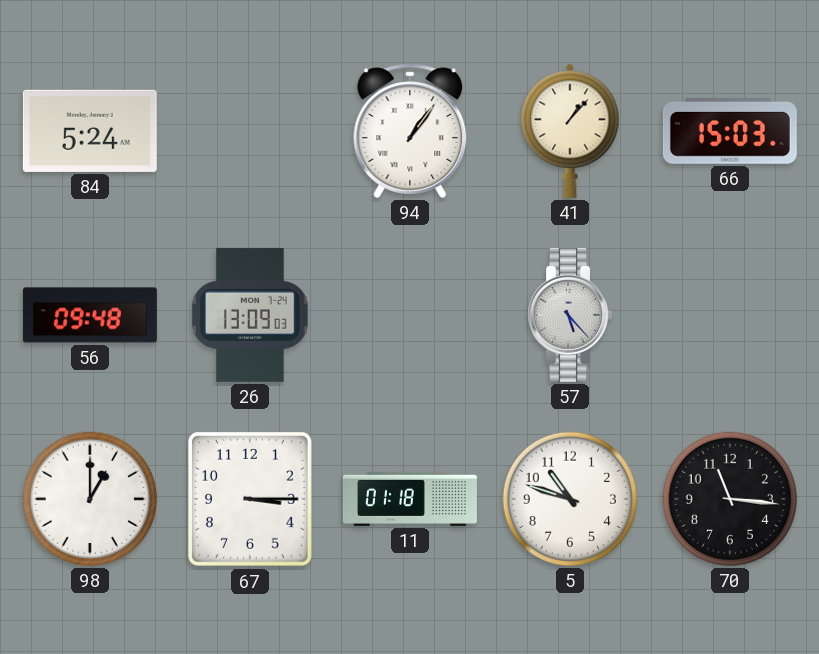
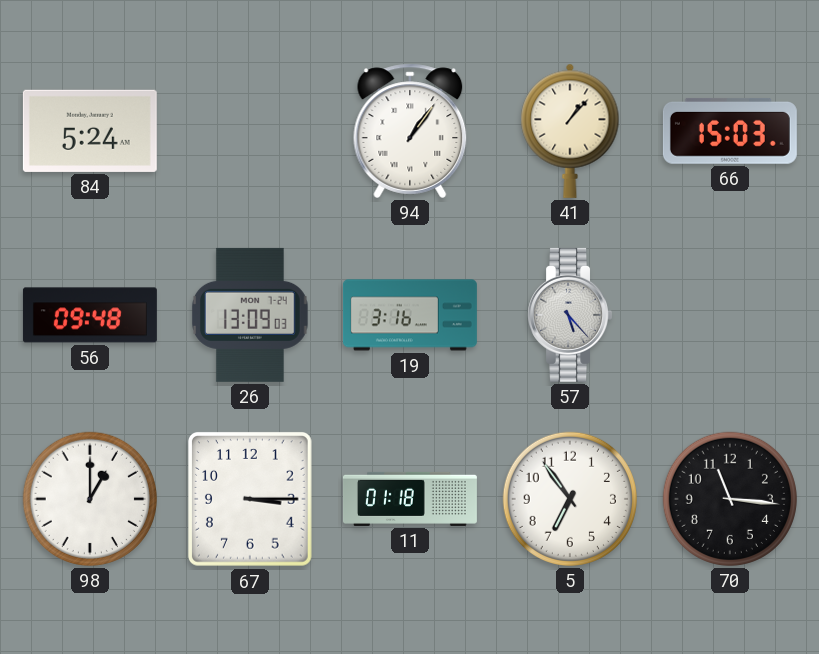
19: none -> 3:16
5: 10:48 -> 6:54
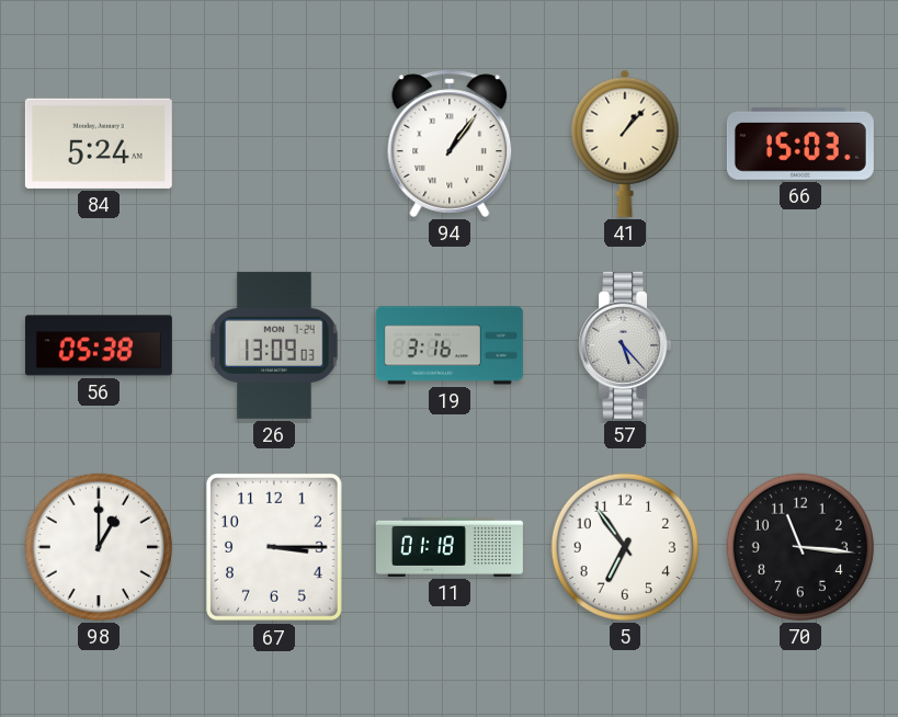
56: 09:48 -> 05:38
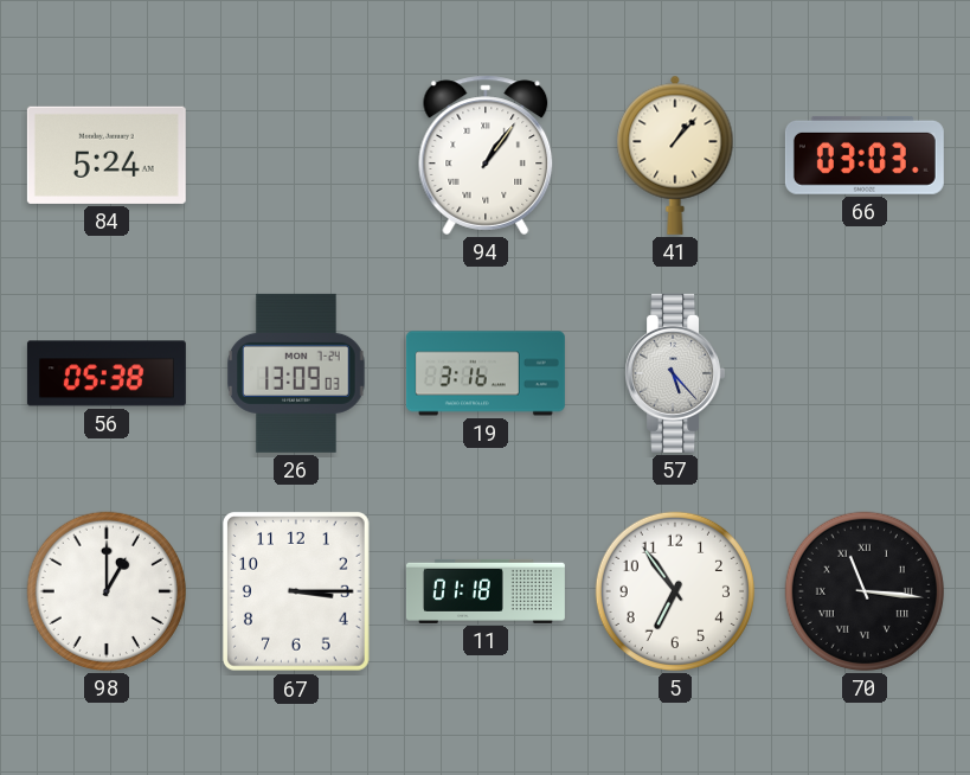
66: 15:03 -> 03:03
70 numerals: Arabic -> Roman
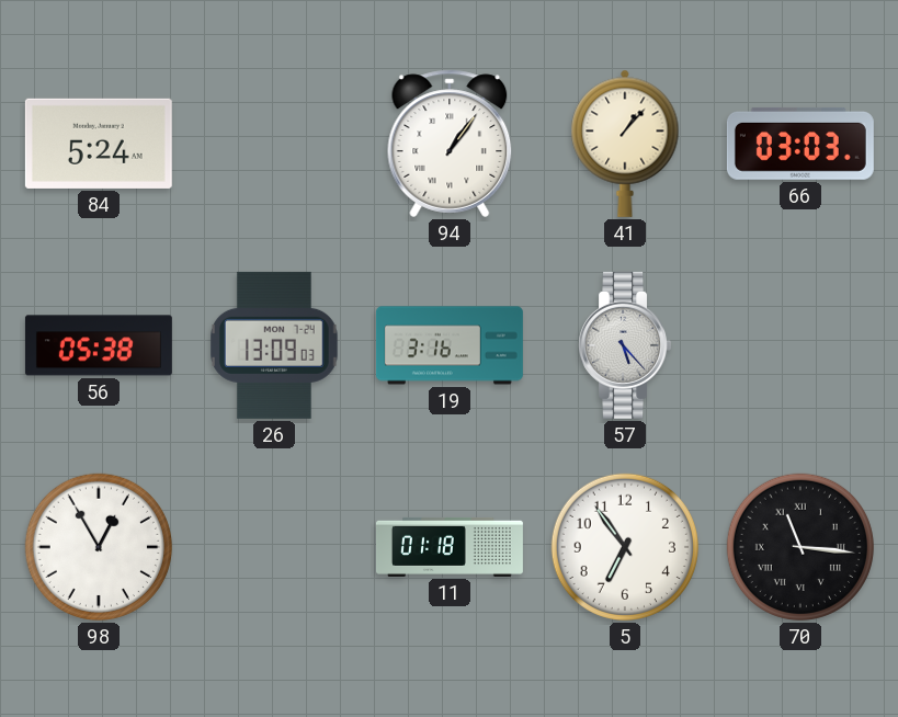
98: 1:00 -> 12:55
67: 3:15 -> none
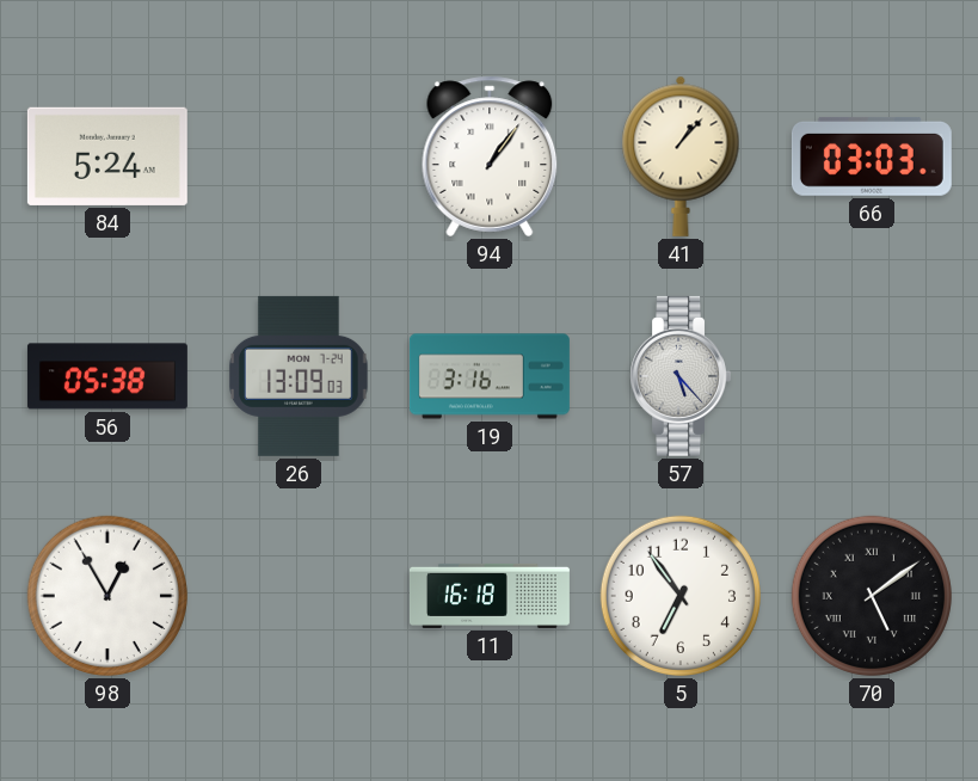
11: 01:18 -> 16:18
70: 11:16 -> 5:09
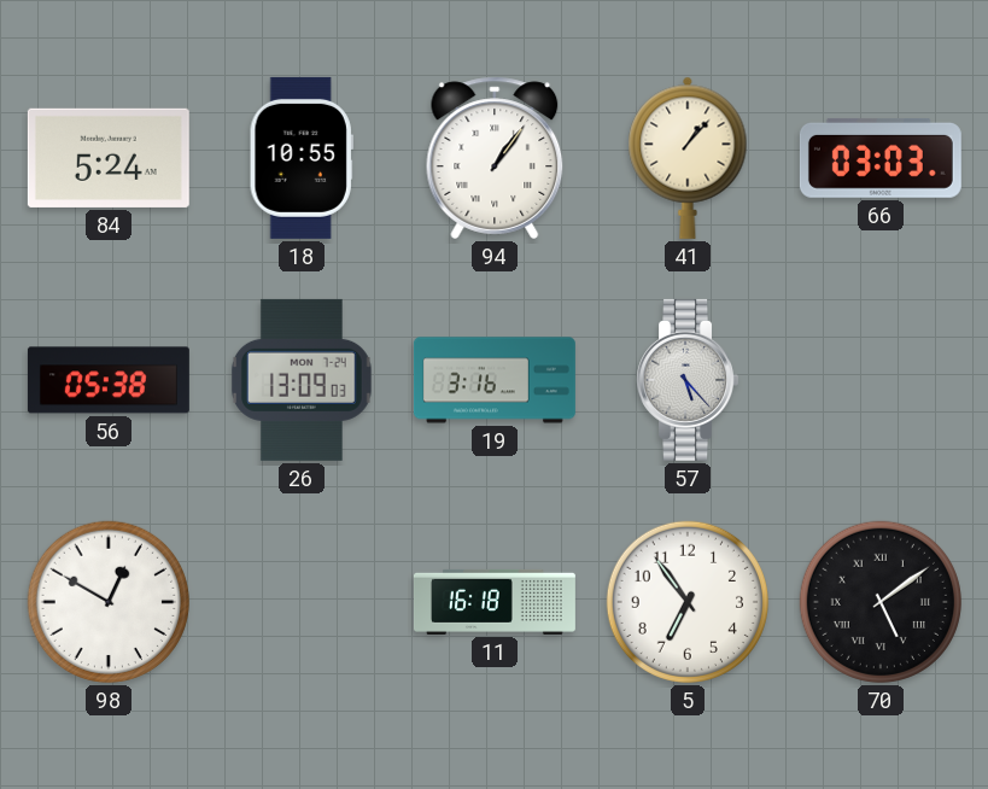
18: none -> 10:55
98: 12:55 -> 12:50
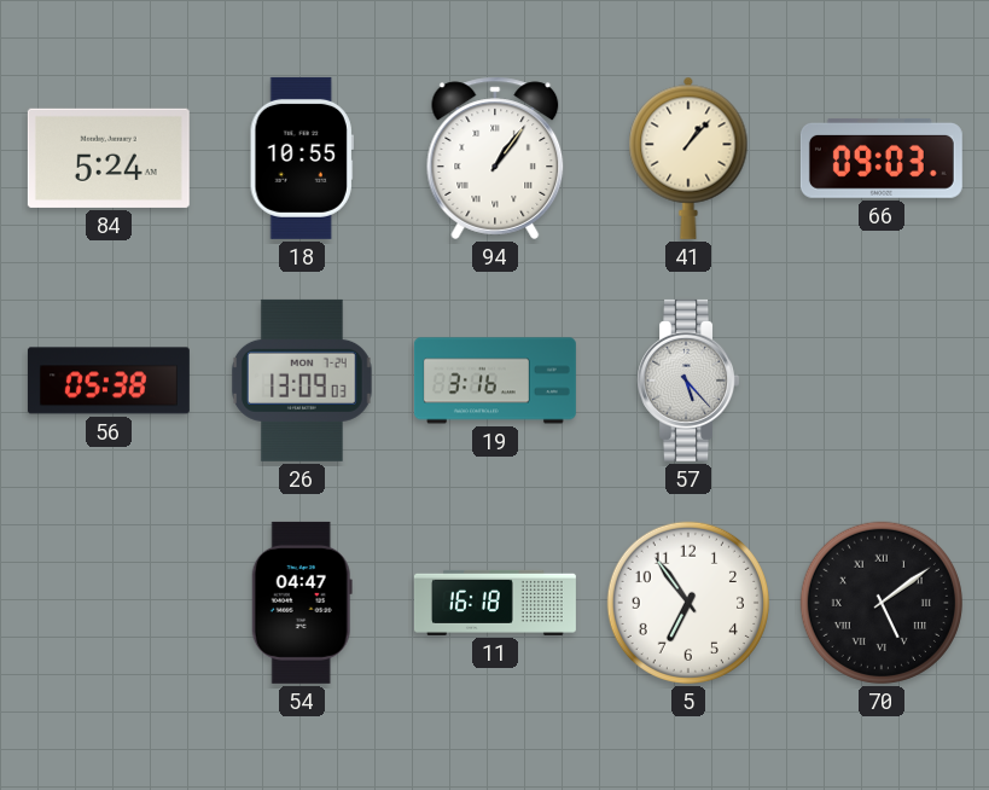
66: 03:03 -> 09:03
98: 12:50 -> none
54: none -> 04:47
